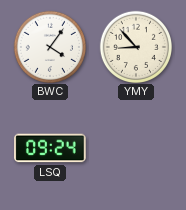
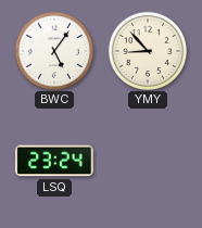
BWC: 4:06 -> 5:06
LSQ: 09:24 -> 23:24
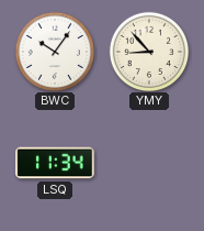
BWC: 5:06 -> 10:06
LSQ: 23:24 -> 11:34
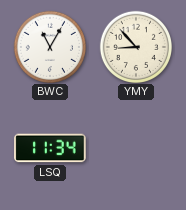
BWC: 10:06 -> 11:05
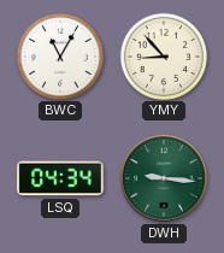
LSQ: 11:34 -> 04:34
DWH: none -> 9:16
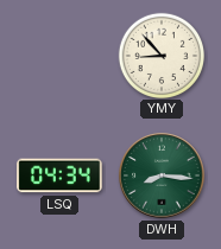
BWC: 11:05 -> none
DWH: 9:16 -> 8:16
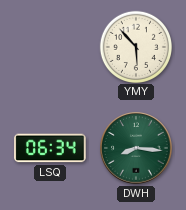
YMY: 8:53 -> 5:53
LSQ: 04:34 -> 06:34
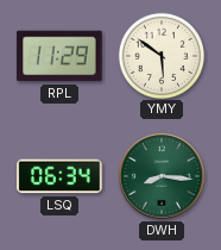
RPL: none -> 11:29
YMY: 5:53 -> 5:51
